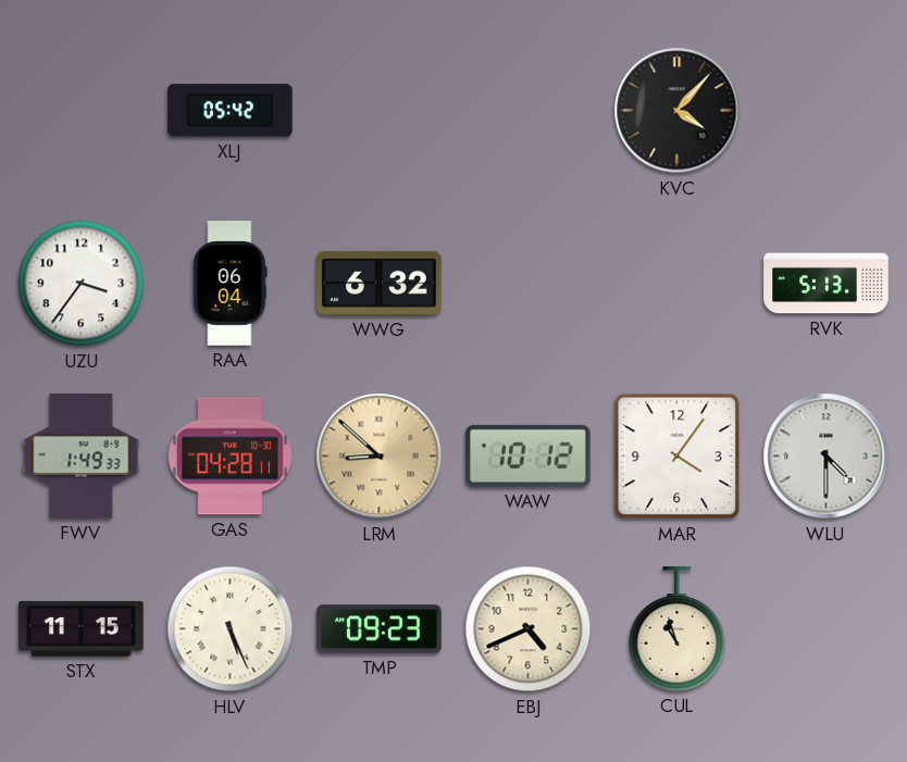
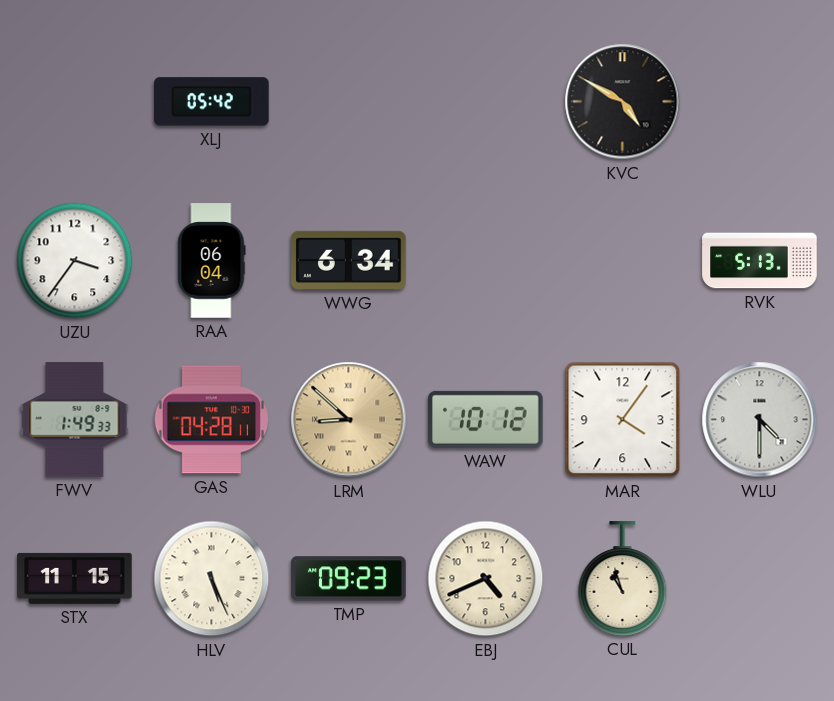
KVC: 4:07 -> 4:50
WWG: 6:32 -> 6:34
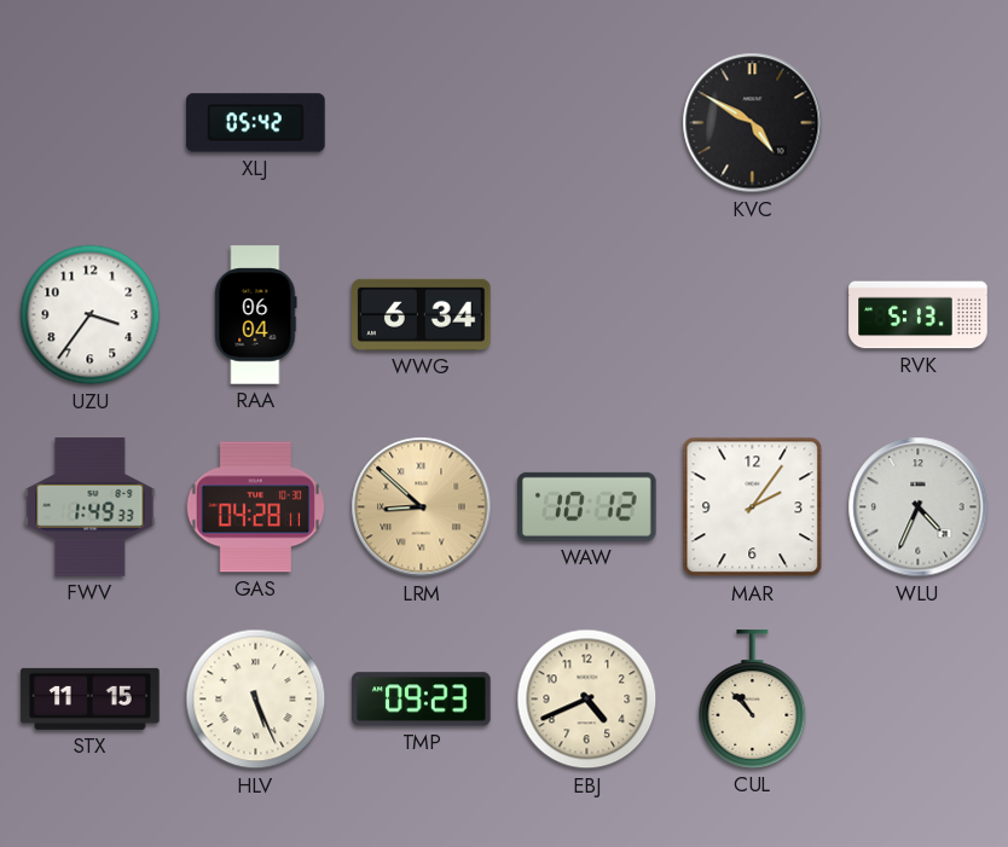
MAR: 4:06 -> 2:06
WLU: 4:30 -> 4:34
CUL: 10:57 -> 10:53
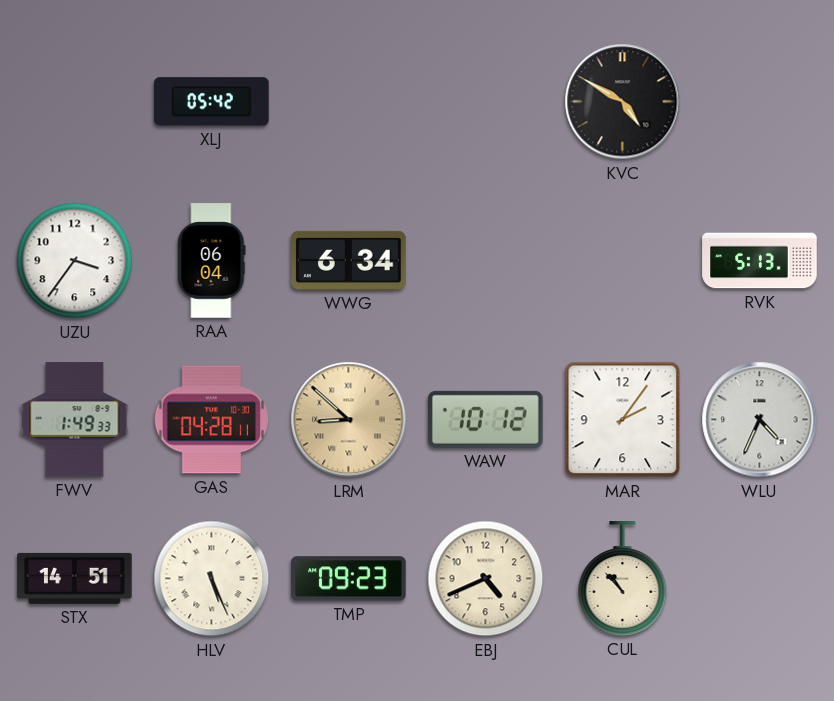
STX: 11:15 -> 14:51
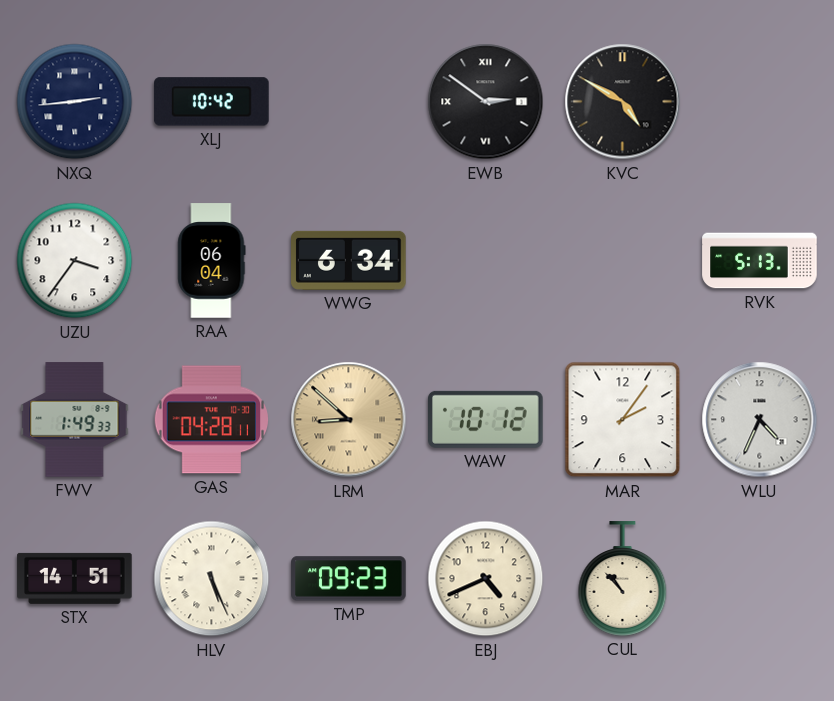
NXQ: none -> 2:44
XLJ: 05:42 -> 10:42
EWB: none -> 2:51
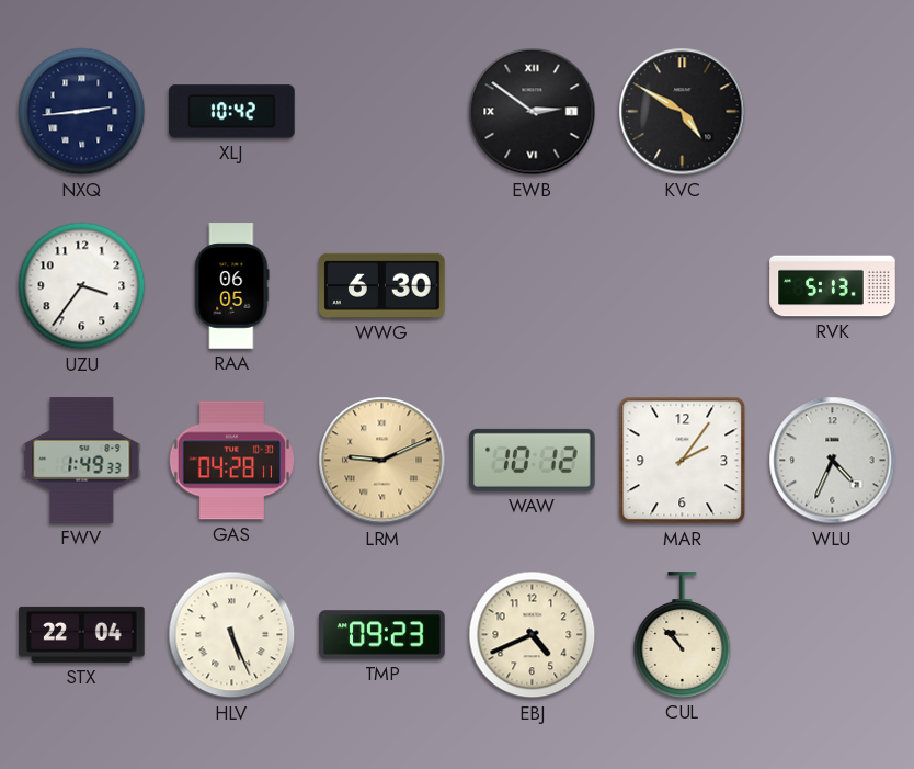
RAA: 06:04 -> 06:05
WWG: 6:34 -> 6:30
LRM: 8:52 -> 9:11
STX: 14:51 -> 22:04
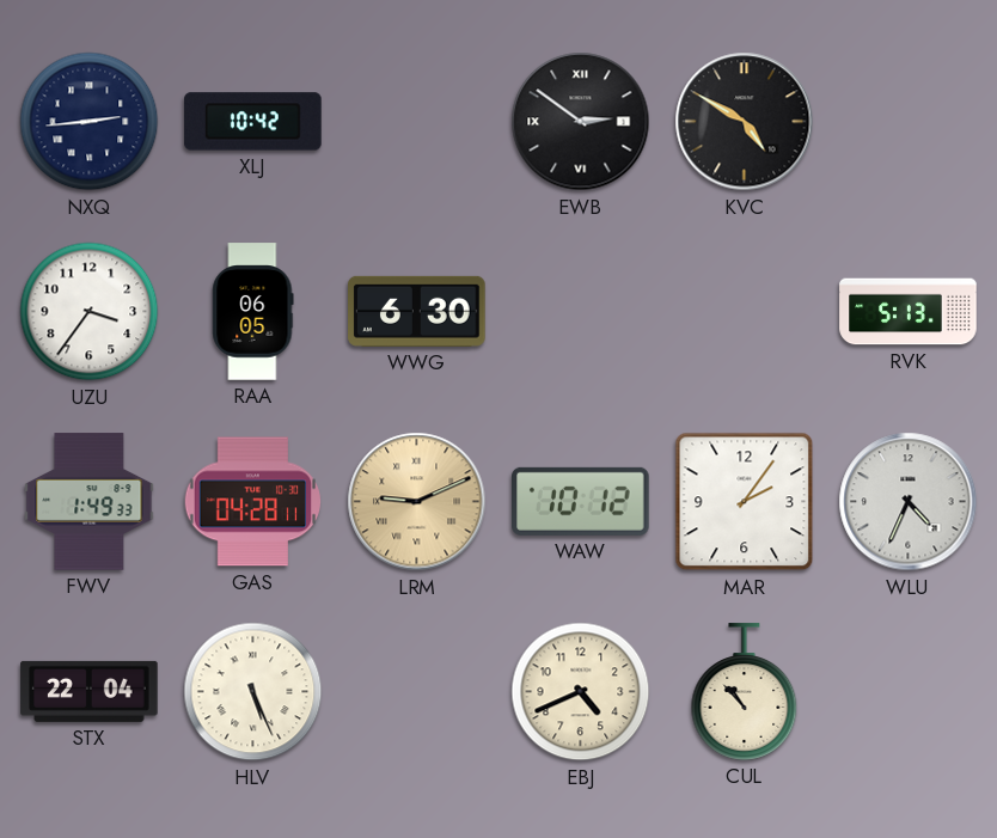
TMP: 09:23 -> none
